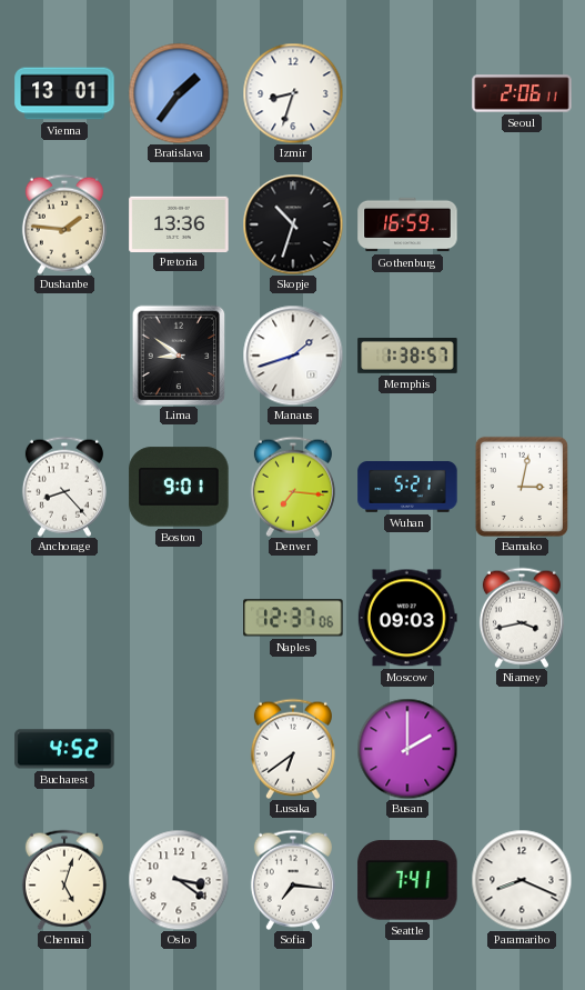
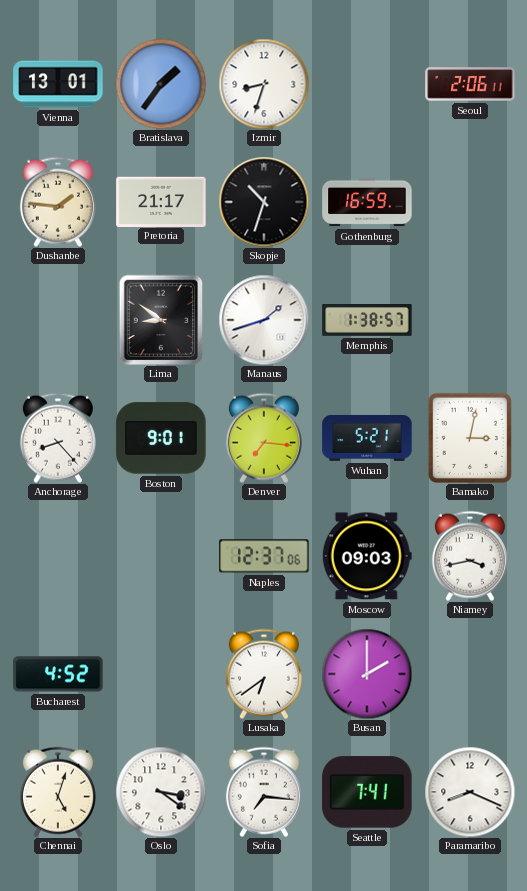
Pretoria: 13:36 -> 21:17
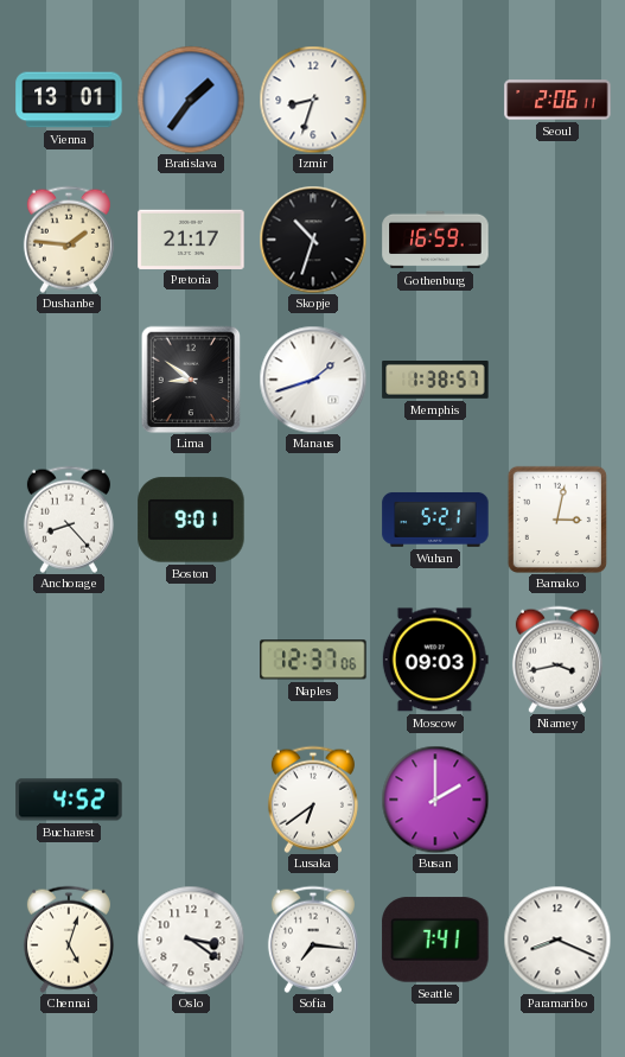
Denver: 7:16 -> none
